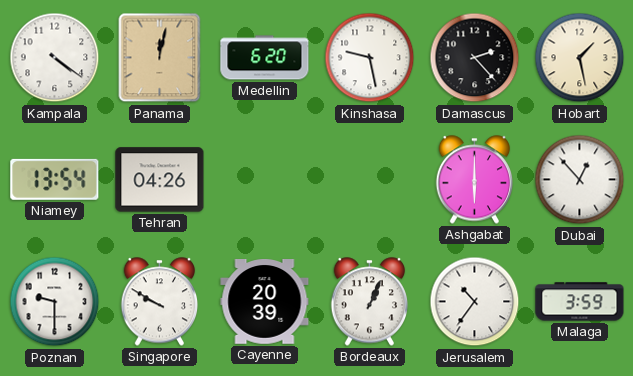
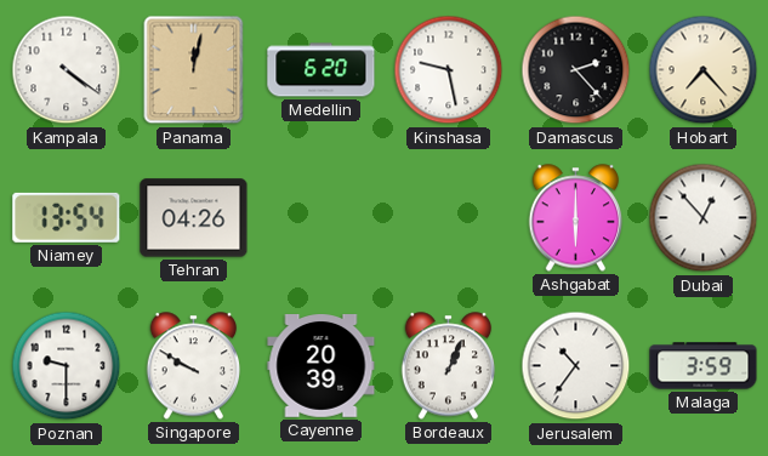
Hobart: 1:28 -> 7:23
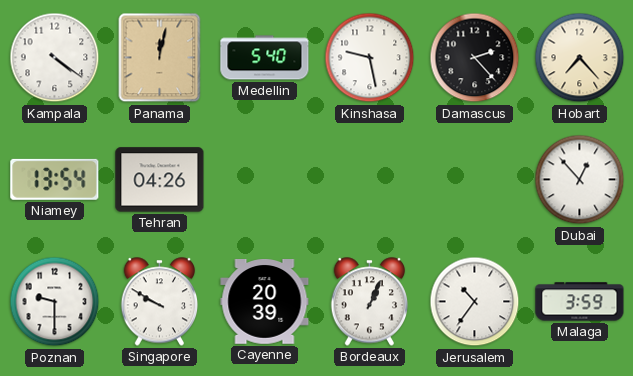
Medellin: 6:20 -> 5:40
Ashgabat: 6:00 -> none
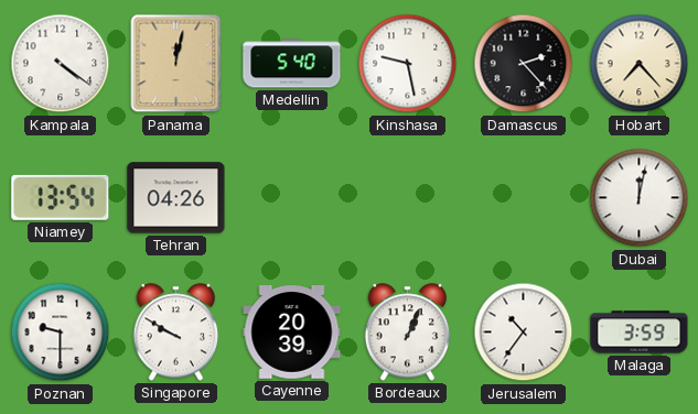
Dubai: 12:53 -> 12:02
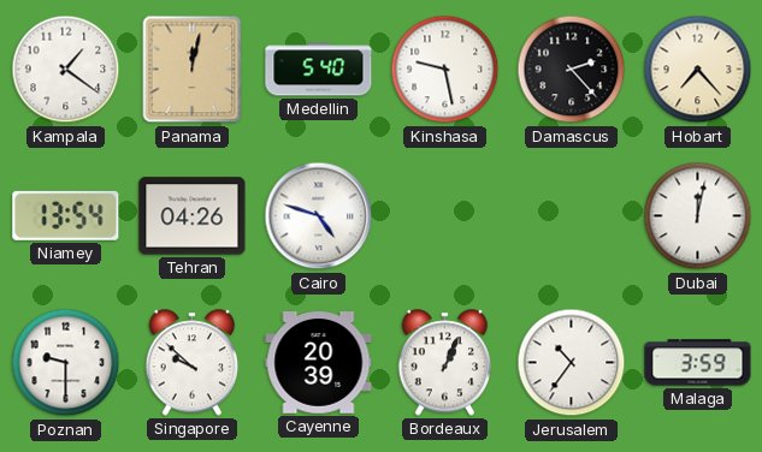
Kampala: 4:21 -> 1:21
Cairo: none -> 4:48
Singapore: 9:50 -> 9:52
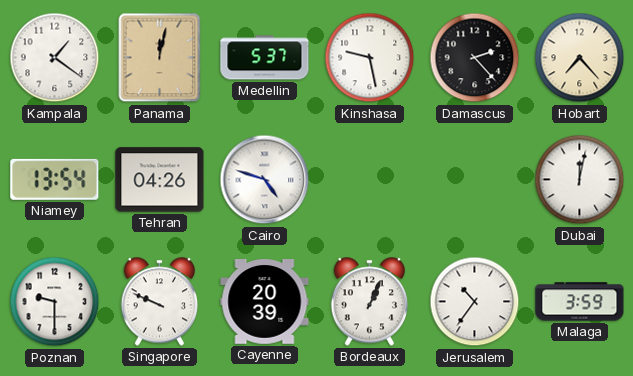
Medellin: 5:40 -> 5:37
Singapore: 9:52 -> 9:49
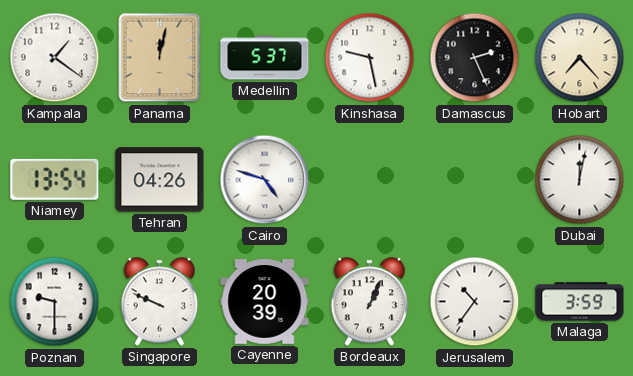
Damascus: 2:23 -> 2:26
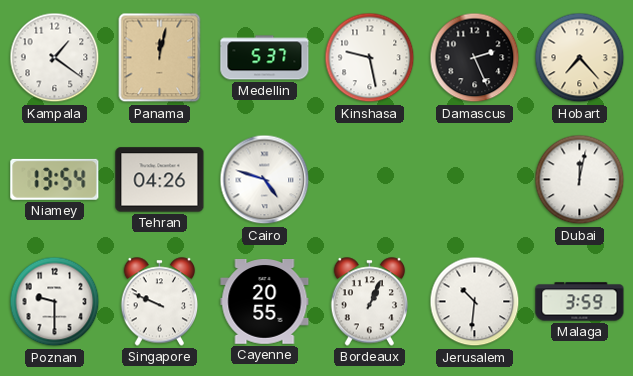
Cayenne: 20:39 -> 20:55
Jerusalem: 10:36 -> 10:31
